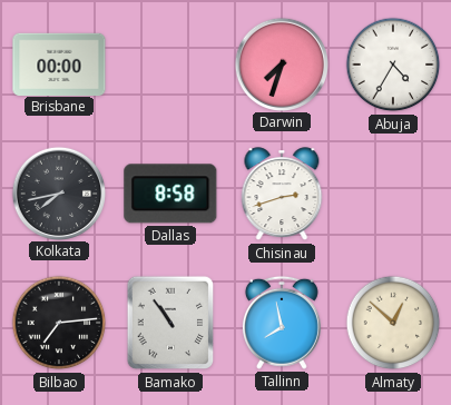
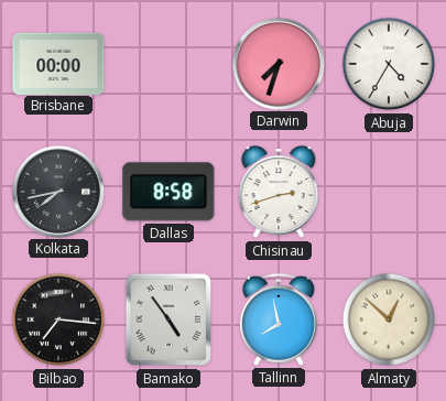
Bilbao: 7:14 -> 7:16
Bamako: 10:54 -> 4:54
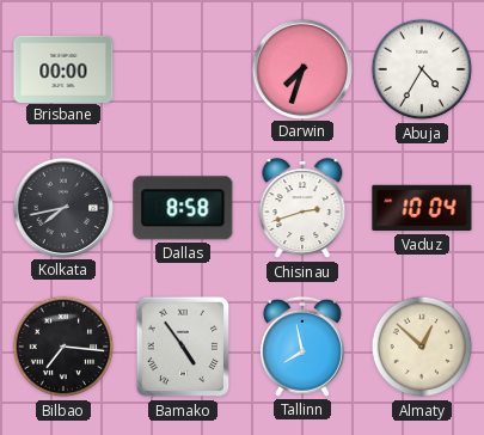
Vaduz: none -> 10:04
